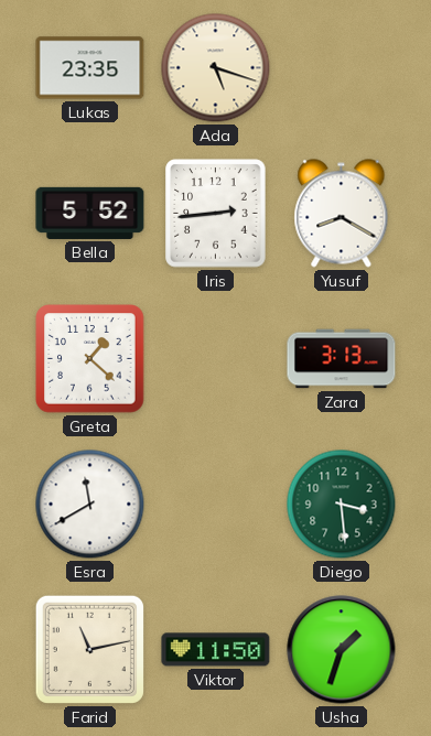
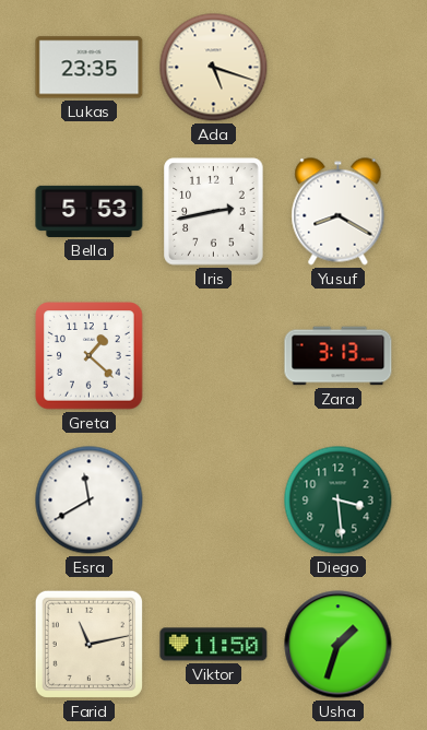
Bella: 5:52 -> 5:53
Iris: 2:44 -> 2:43
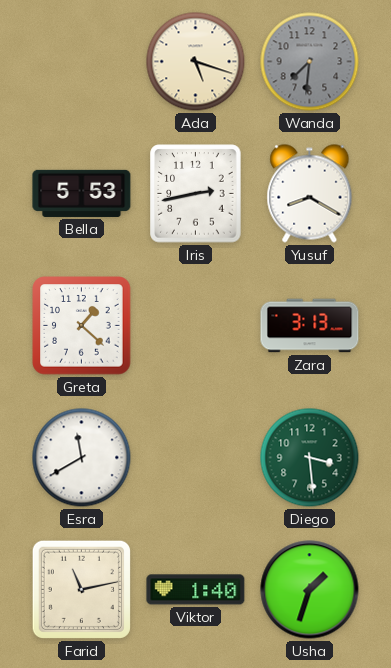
Lukas: 23:35 -> none
Wanda: none -> 7:31
Viktor: 11:50 -> 1:40
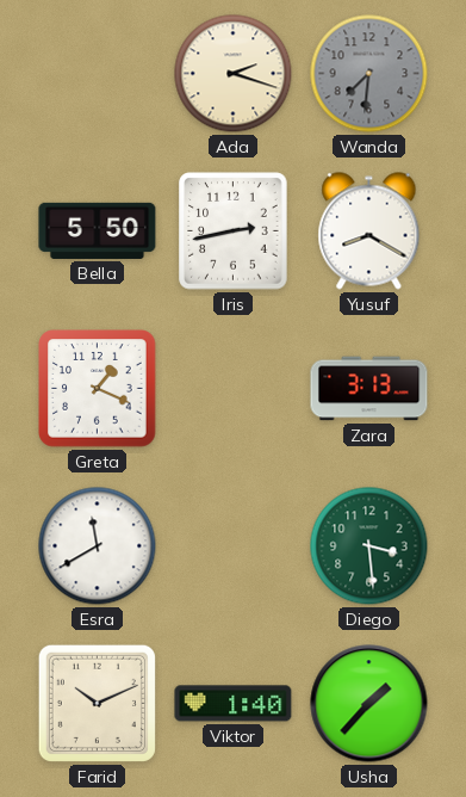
Ada: 5:18 -> 2:18
Bella: 5:53 -> 5:50
Greta: 1:22 -> 1:19
Farid: 11:13 -> 10:11
Usha: 1:33 -> 1:37
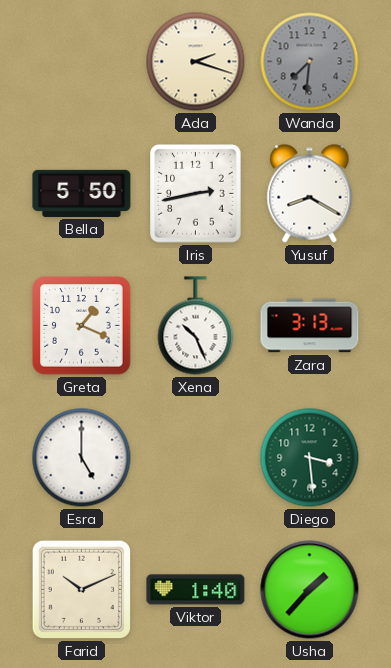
Xena: none -> 10:26
Esra: 11:40 -> 5:00
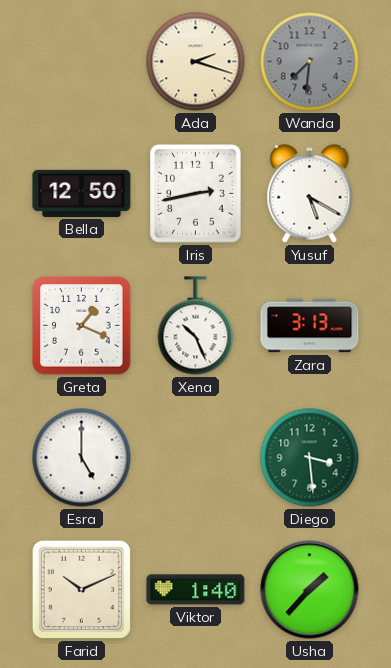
Bella: 5:50 -> 12:50
Yusuf: 8:20 -> 5:20
